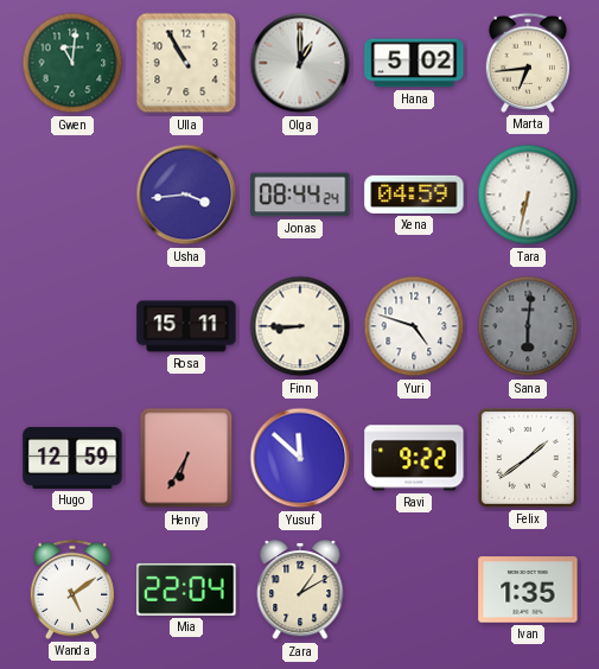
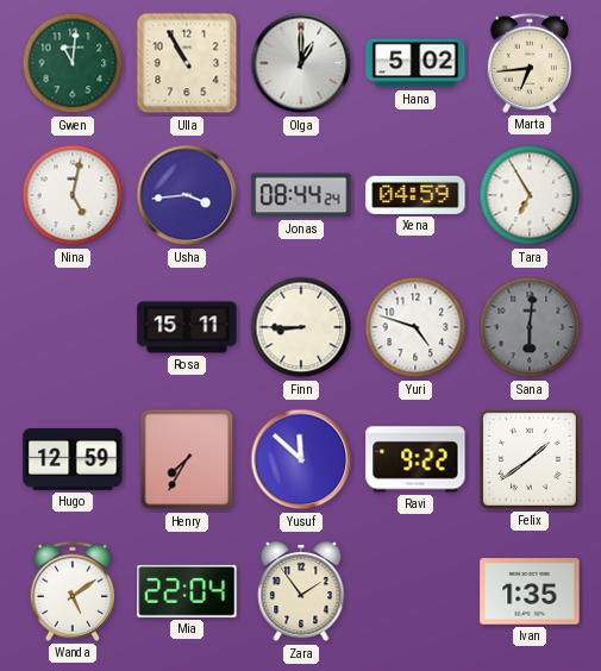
Nina: none -> 5:02
Tara: 6:32 -> 6:55
Henry: 6:35 -> 7:35
Zara: 1:10 -> 1:54
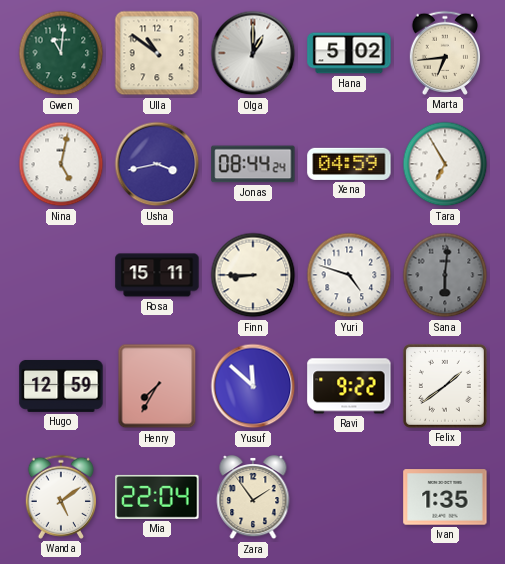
Ulla: 10:55 -> 10:51
Usha: 3:44 -> 3:43
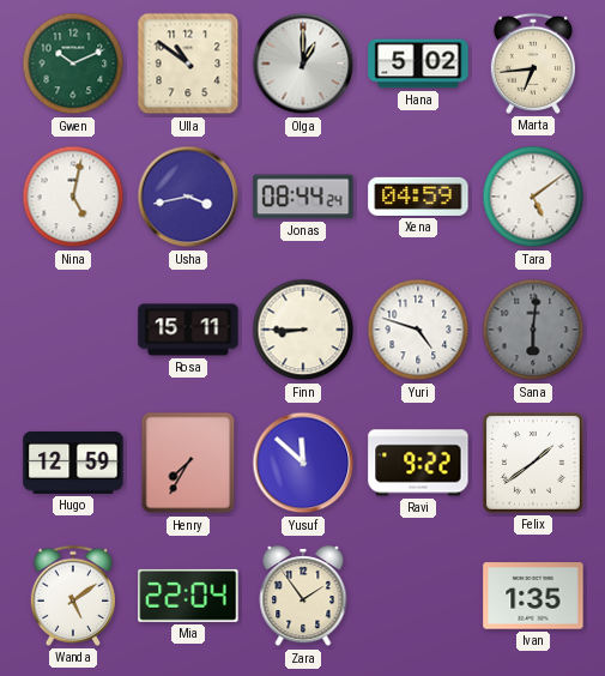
Gwen: 11:01 -> 10:11
Tara: 6:55 -> 5:09
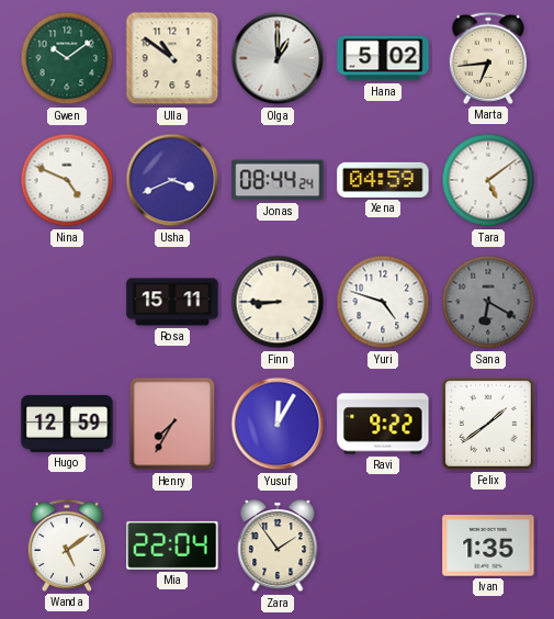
Gwen: 10:11 -> 10:09
Nina: 5:02 -> 4:49
Usha: 3:43 -> 3:41
Sana: 6:01 -> 6:20
Yusuf: 11:52 -> 12:05
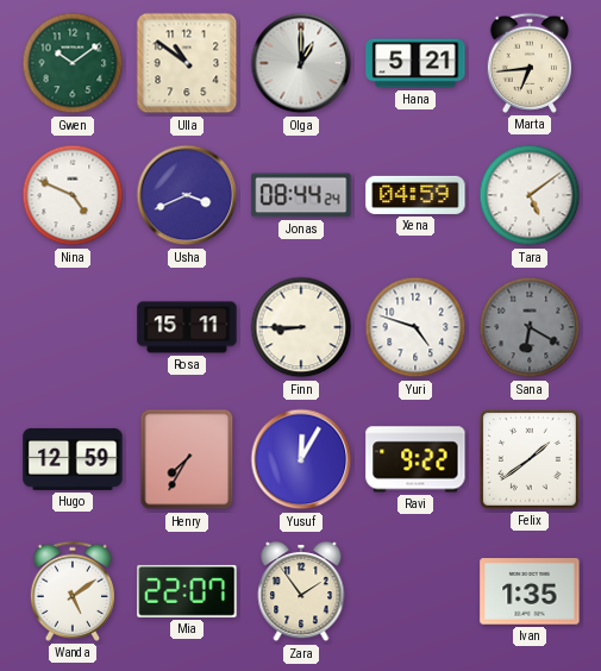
Hana: 5:02 -> 5:21
Mia: 22:04 -> 22:07
